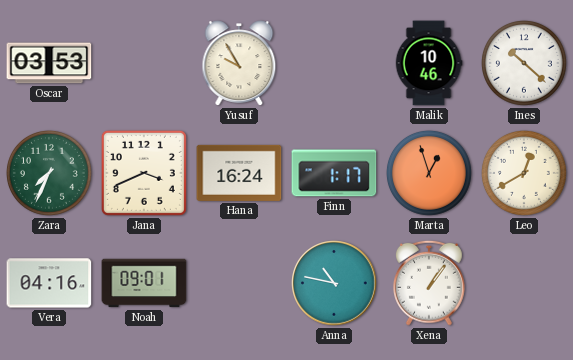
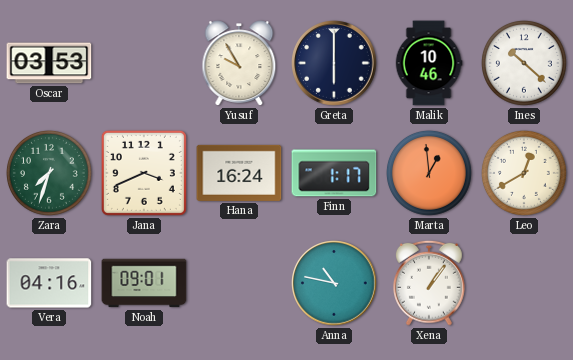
Greta: none -> 6:00
Zara: 7:34 -> 7:33
Marta: 12:57 -> 12:59
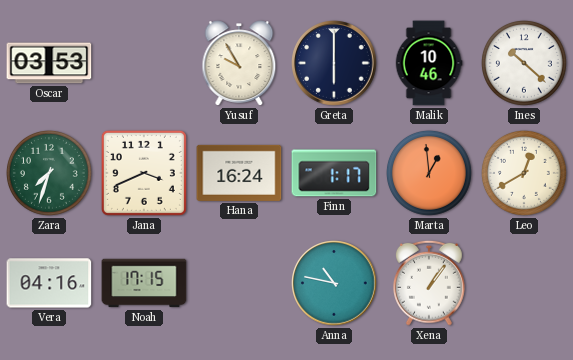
Noah: 09:01 -> 17:15
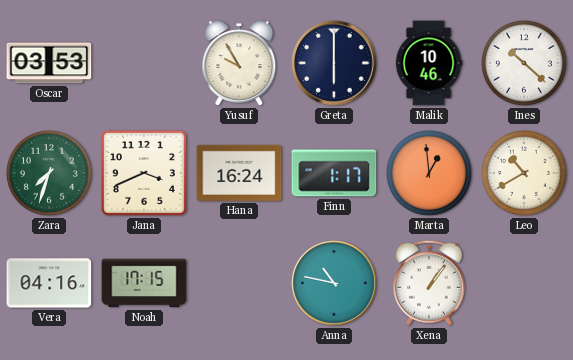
Leo: 12:40 -> 10:40
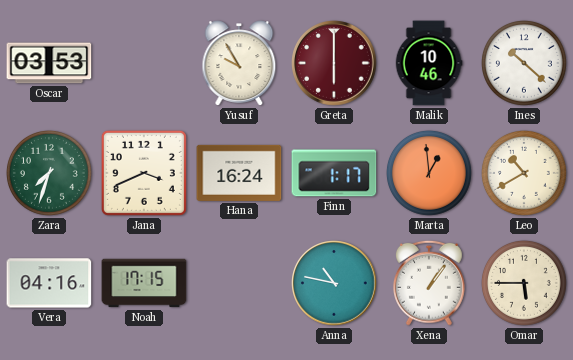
Greta dial: navy -> burgundy
Omar: none -> 5:45
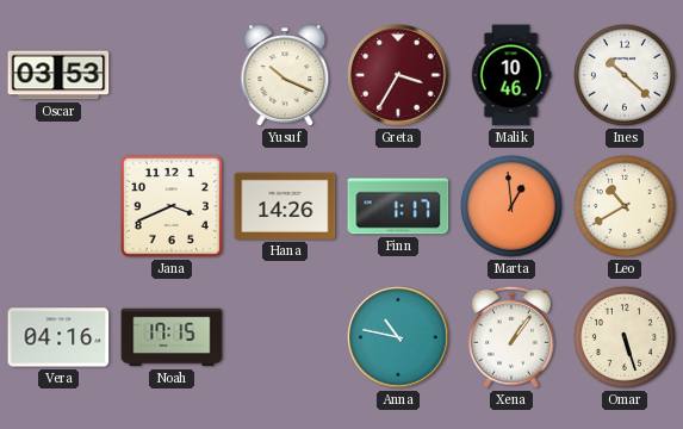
Yusuf: 9:55 -> 10:19
Greta: 6:00 -> 3:35
Zara: 7:33 -> none
Hana: 16:24 -> 14:26
Omar: 5:45 -> 5:27
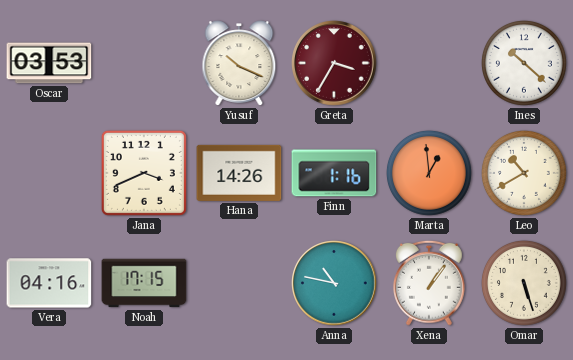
Malik: 10:46 -> none
Finn: 1:17 -> 1:16
